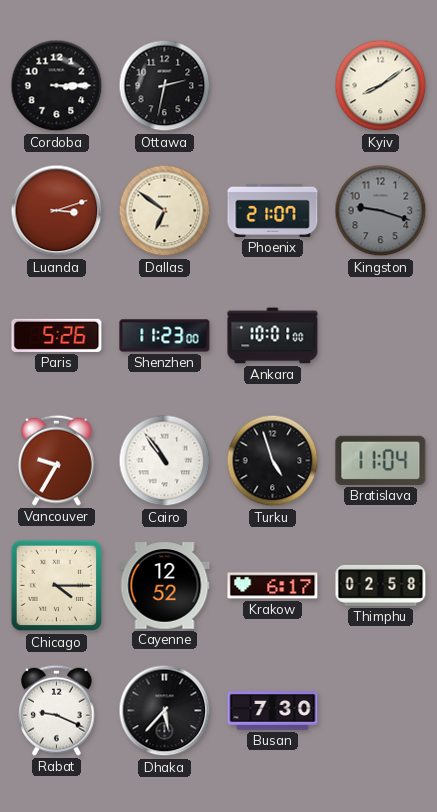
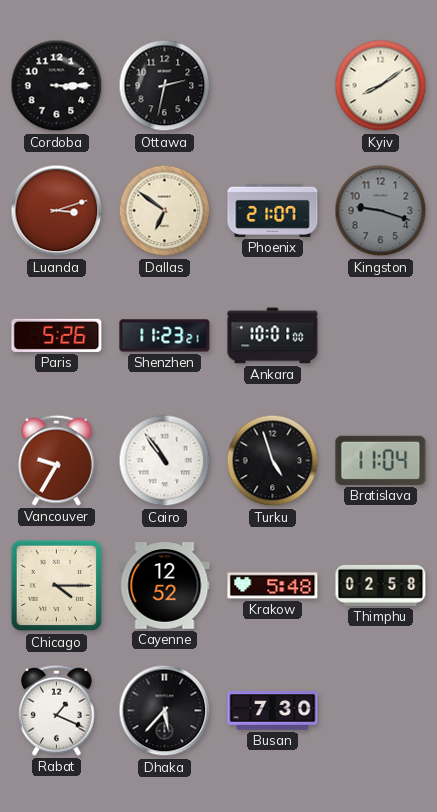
Shenzhen: 11:23:00 -> 11:23:21
Krakow: 6:17 -> 5:48
Rabat: 9:19 -> 1:19
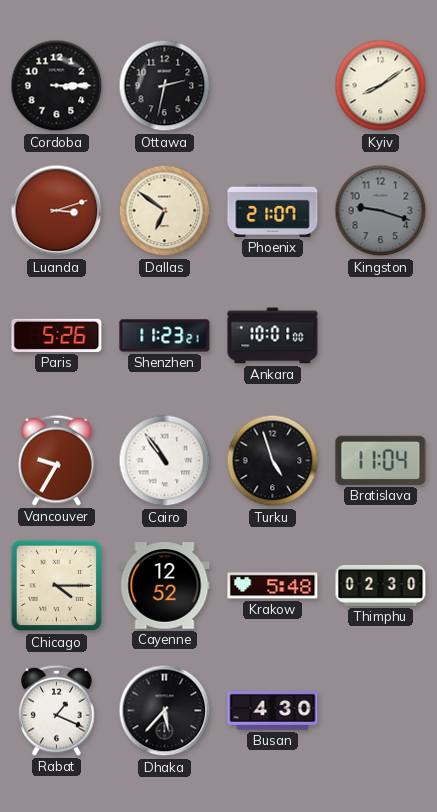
Thimphu: 02:58 -> 02:30
Busan: 7:30 -> 4:30
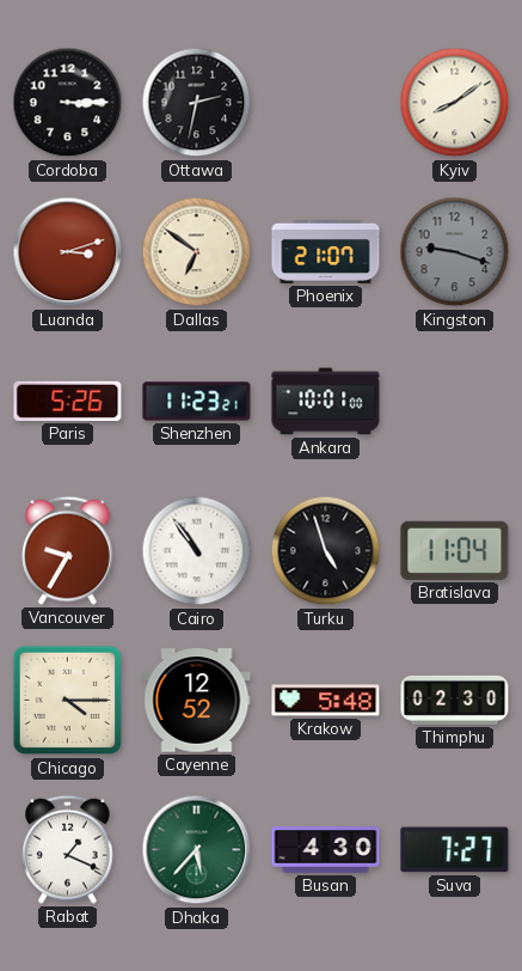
Dhaka dial: black -> green
Suva: none -> 7:27
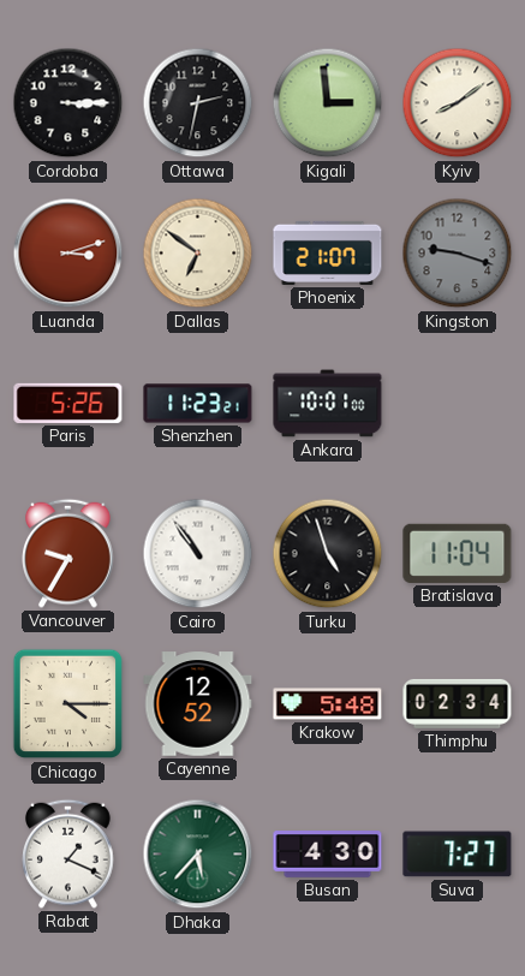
Kigali: none -> 2:59
Thimphu: 02:30 -> 02:34
